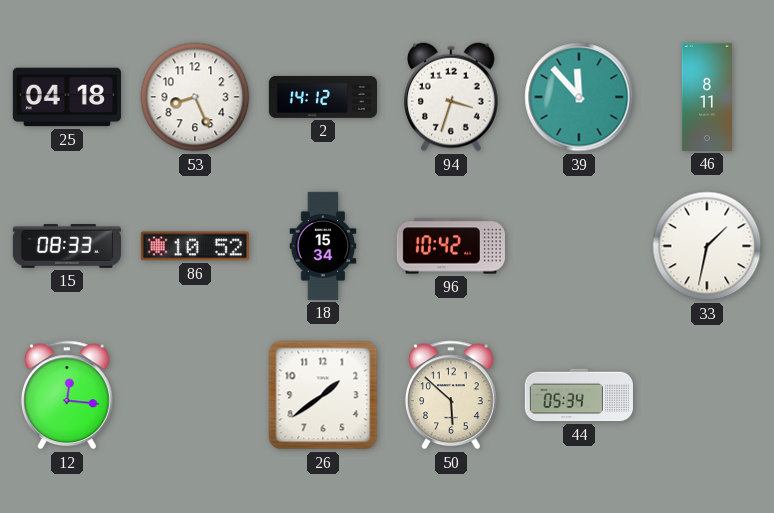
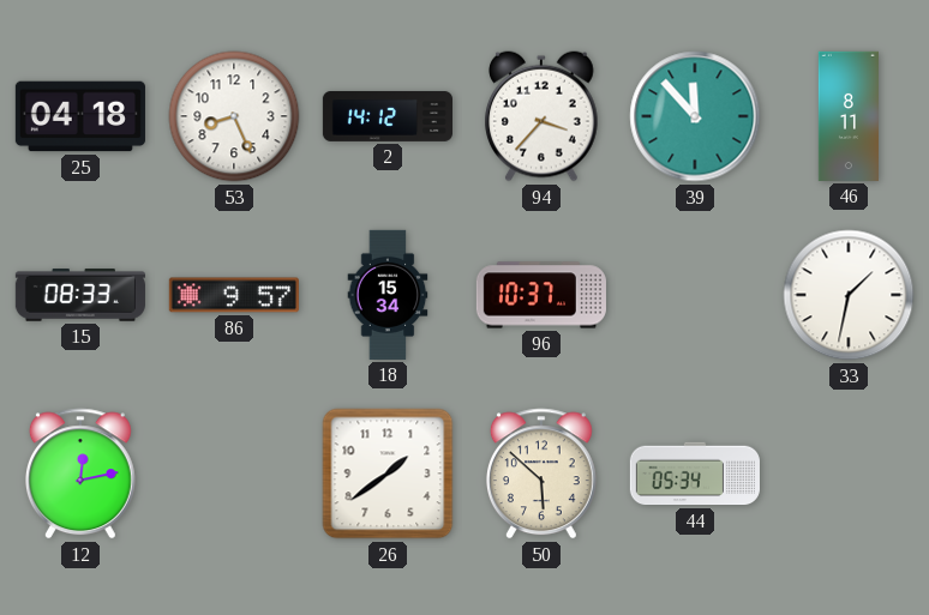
94: 3:33 -> 3:37
86: 10:52 -> 9:57
96: 10:42 -> 10:37
12: 12:16 -> 12:13
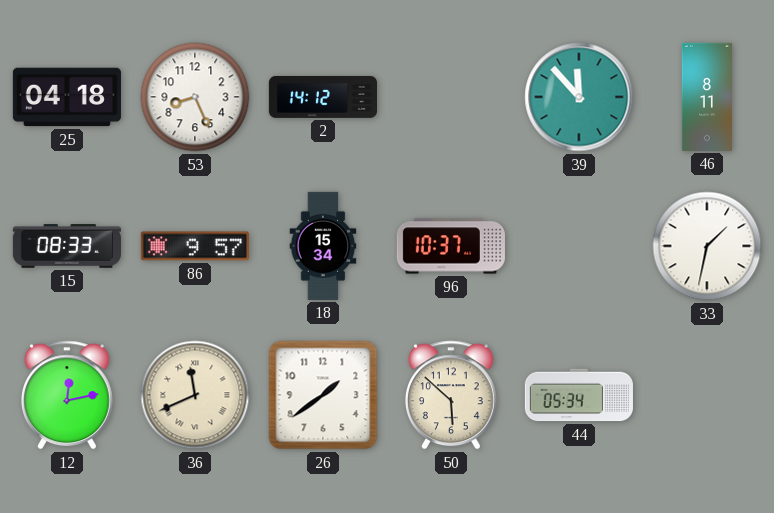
94: 3:37 -> none
36: none -> 11:41
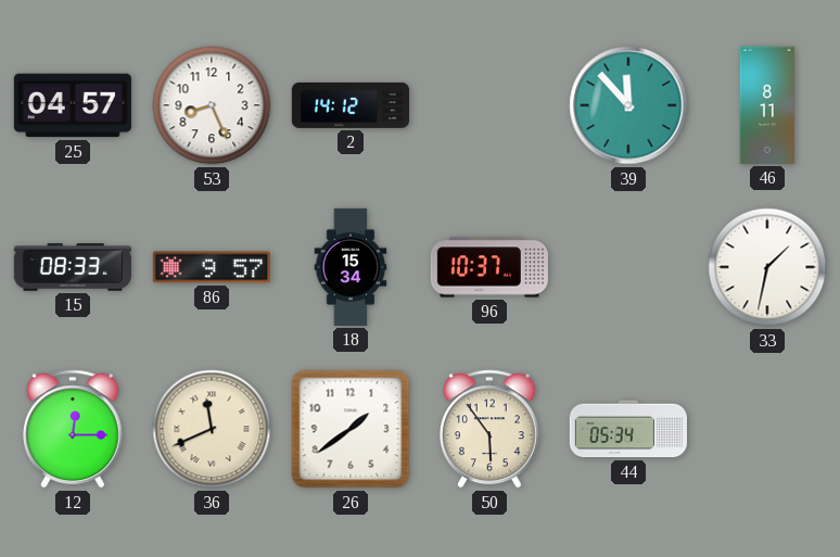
25: 04:18 -> 04:57
12: 12:13 -> 12:15
50: 5:52 -> 5:54
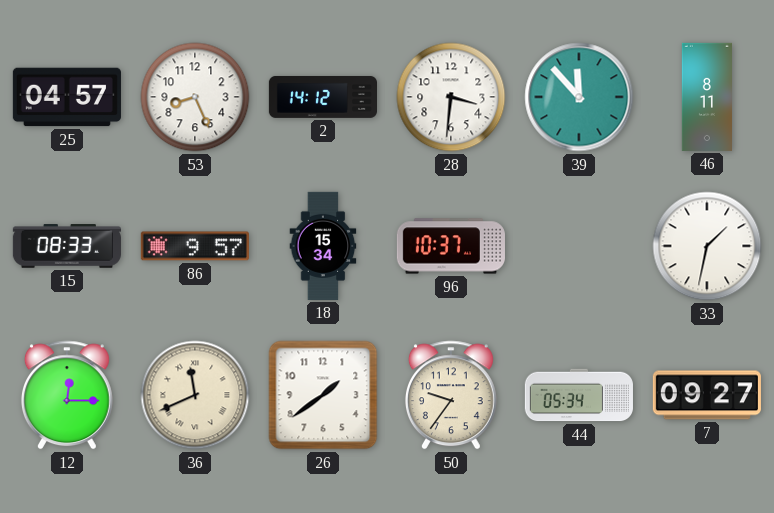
28: none -> 3:31
50: 5:54 -> 9:36
7: none -> 09:27
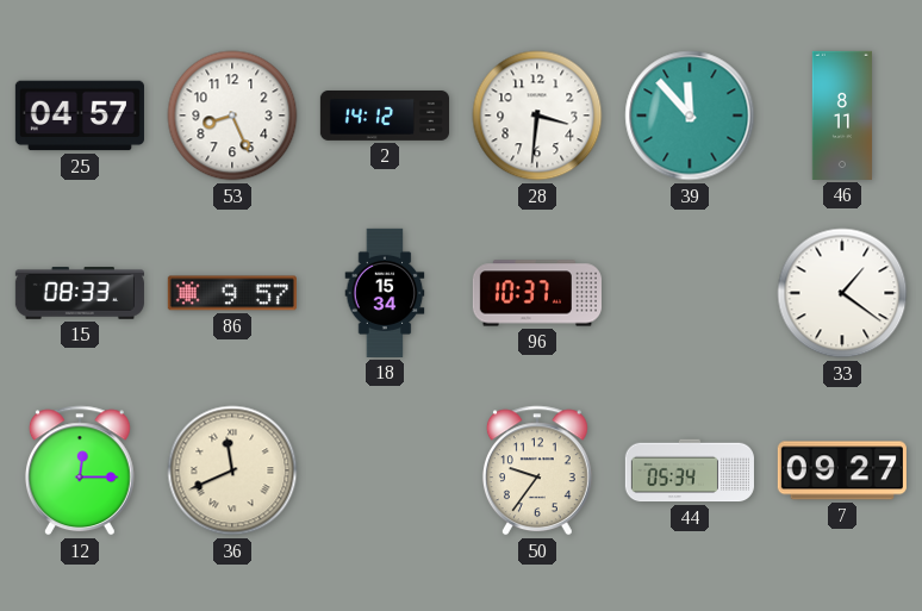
33: 1:32 -> 1:21
26: 1:39 -> none
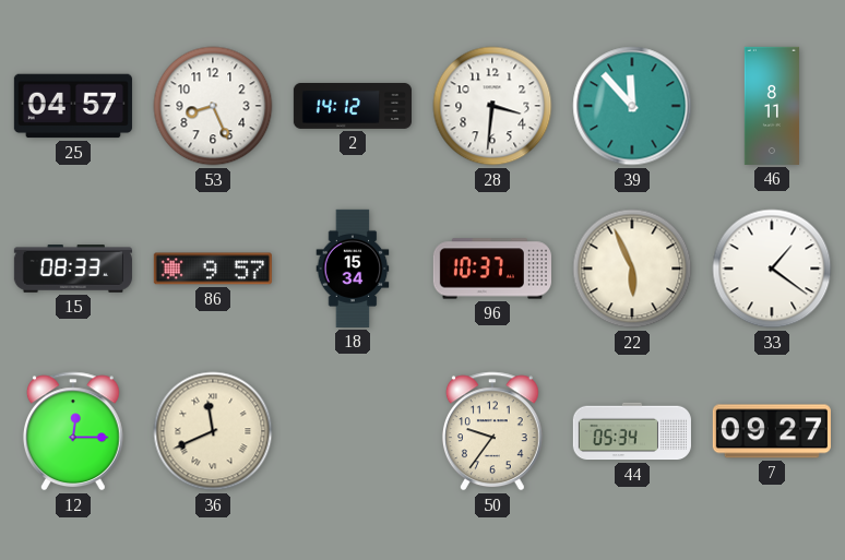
22: none -> 5:56
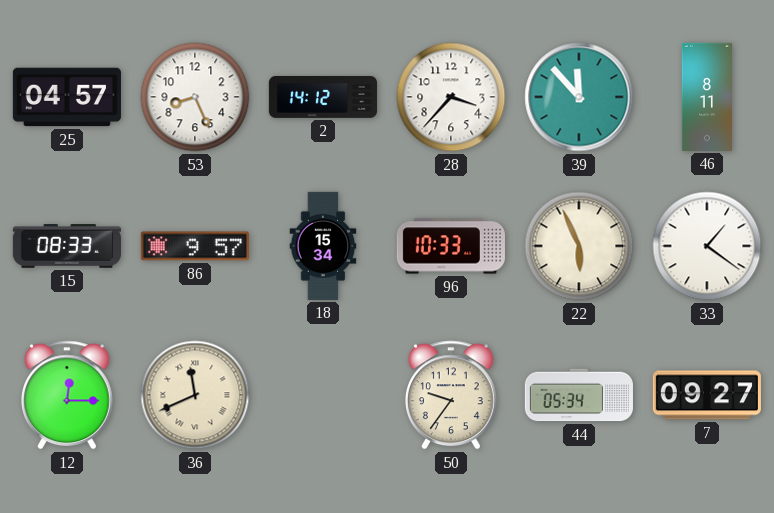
28: 3:31 -> 3:37
96: 10:37 -> 10:33
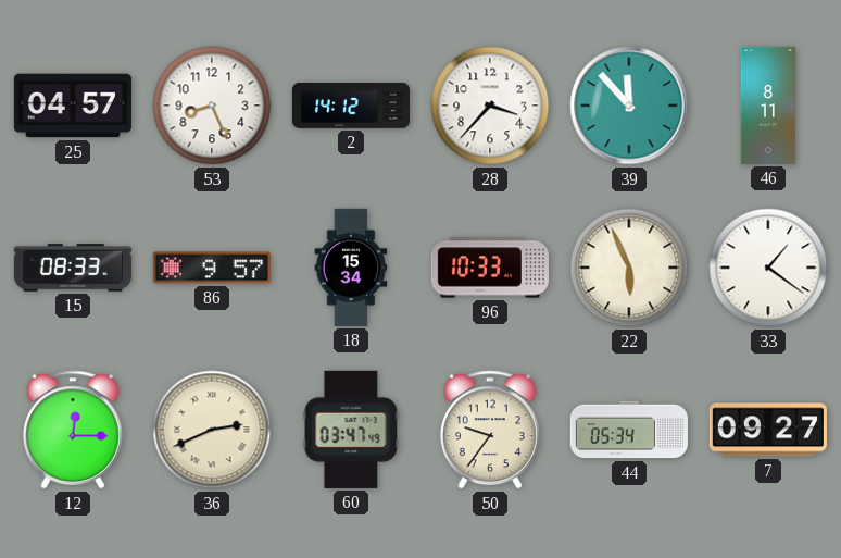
36: 11:41 -> 2:41
60: none -> 03:47
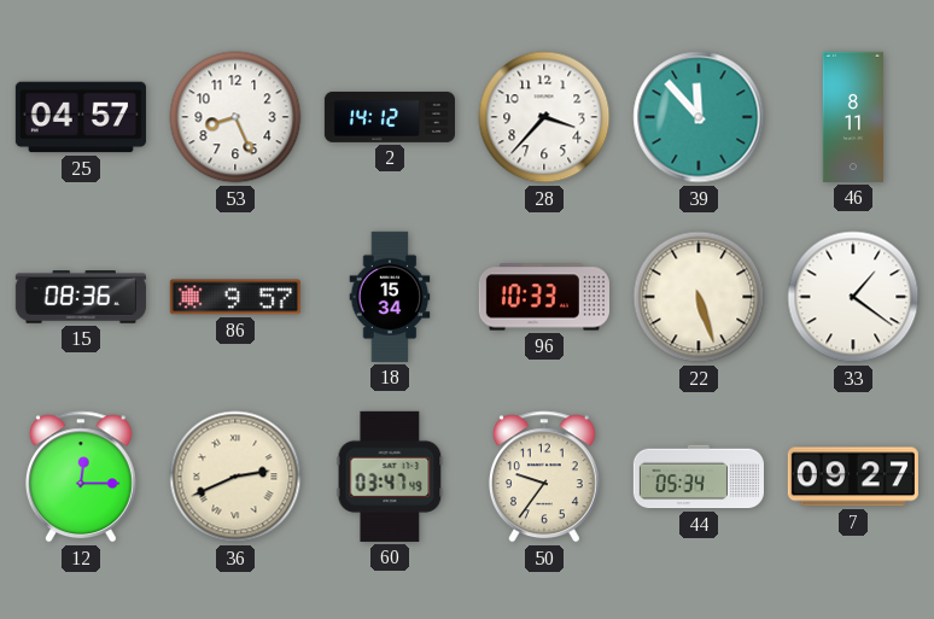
15: 08:33 -> 08:36
22: 5:56 -> 5:27
